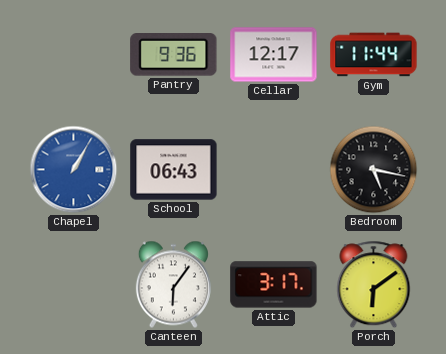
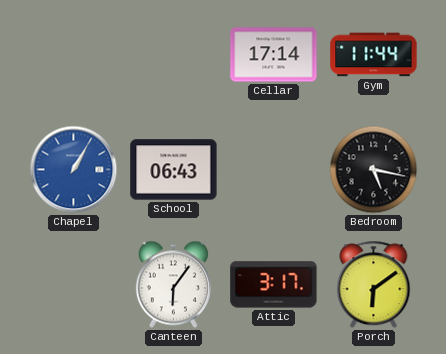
Pantry: 9:36 -> none
Cellar: 12:17 -> 17:14
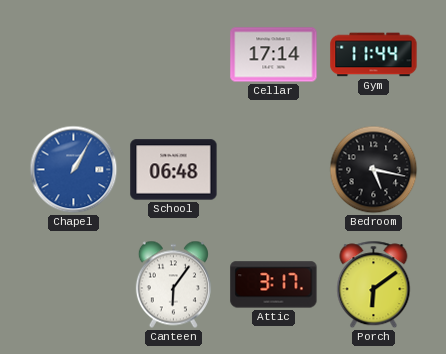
School: 06:43 -> 06:48
